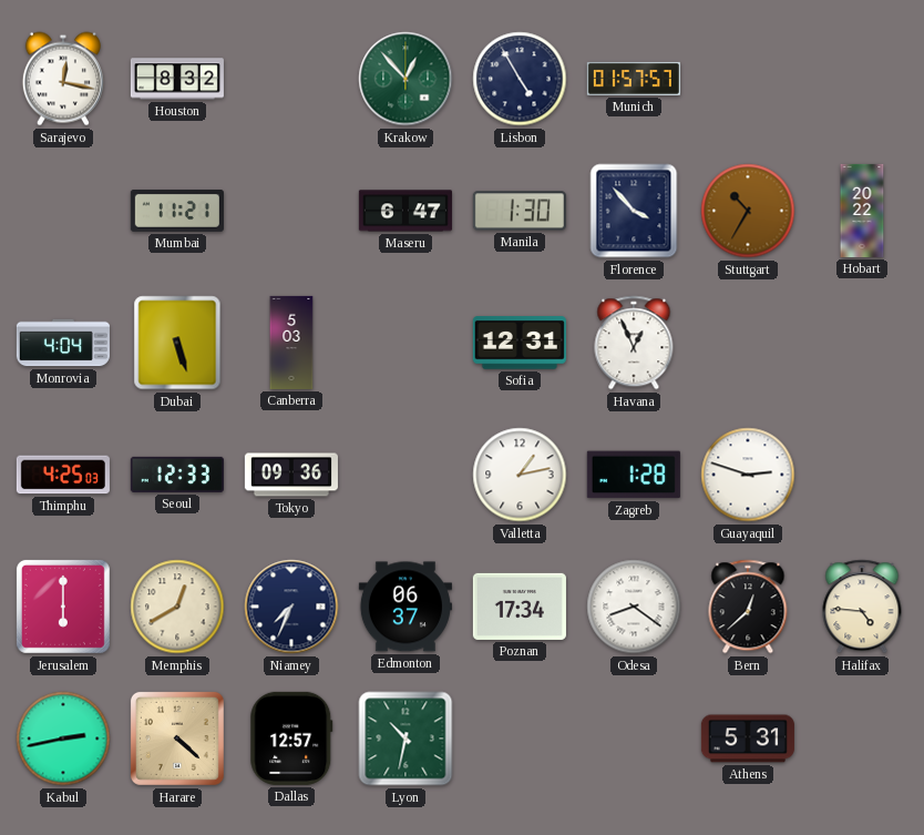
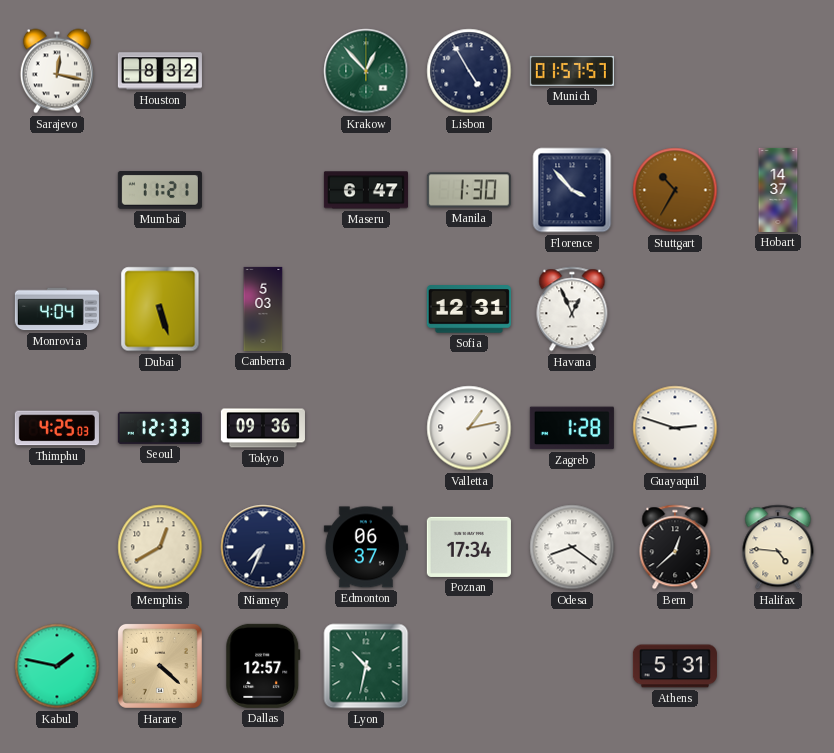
Hobart: 20:22 -> 14:37
Jerusalem: 6:00 -> none
Kabul: 2:43 -> 1:47
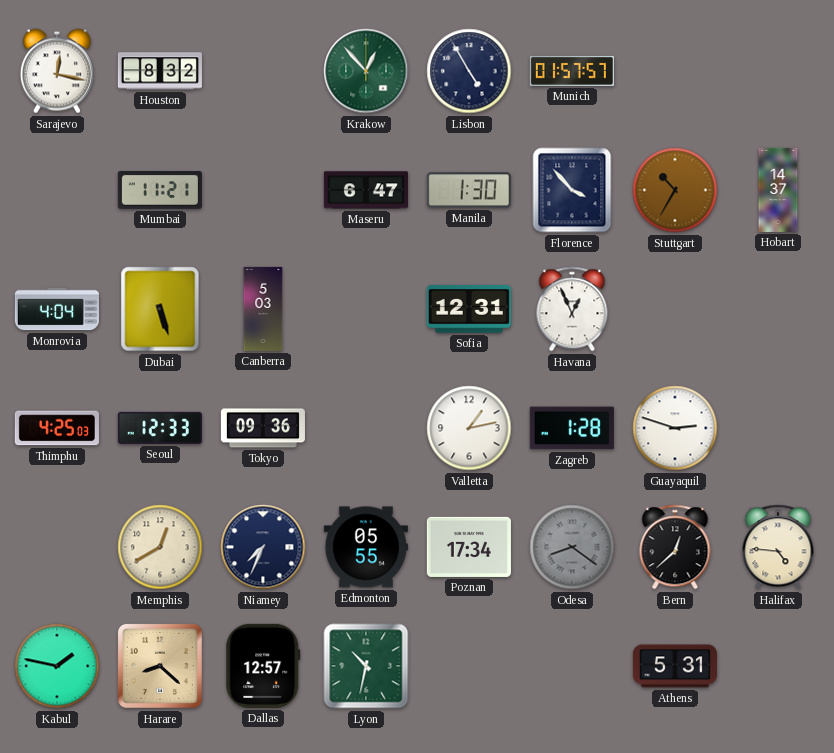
Edmonton: 06:37 -> 05:55
Odesa dial: white -> grey
Harare: 4:22 -> 8:22
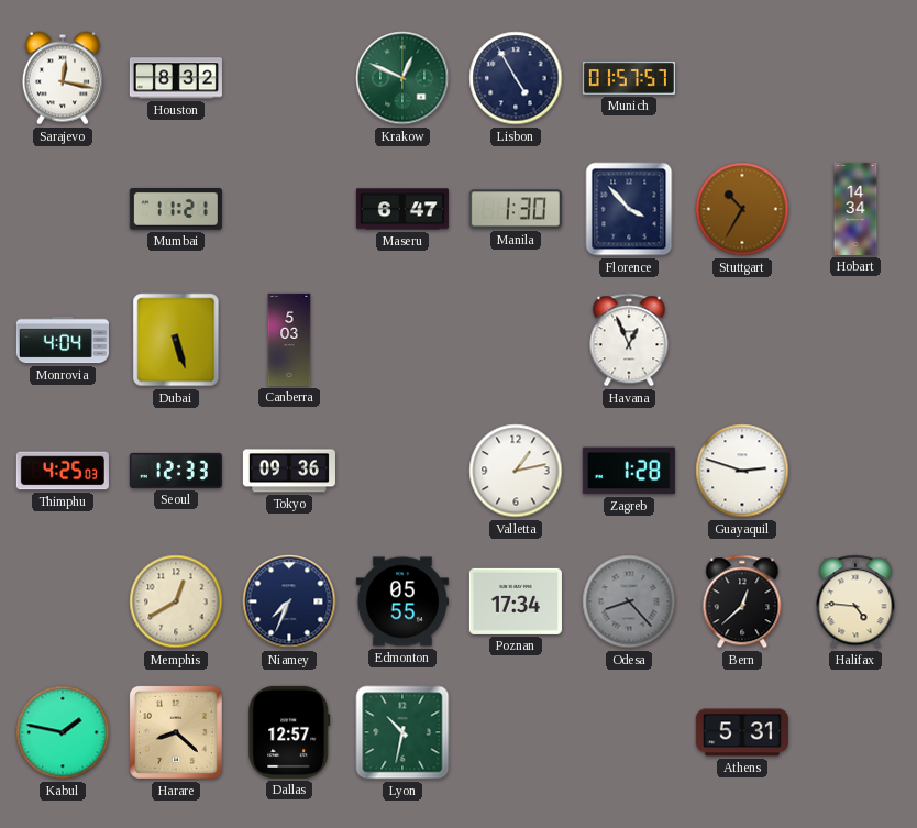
Krakow: 12:53 -> 12:49
Hobart: 14:37 -> 14:34
Sofia: 12:31 -> none
Odesa: 8:21 -> 8:23
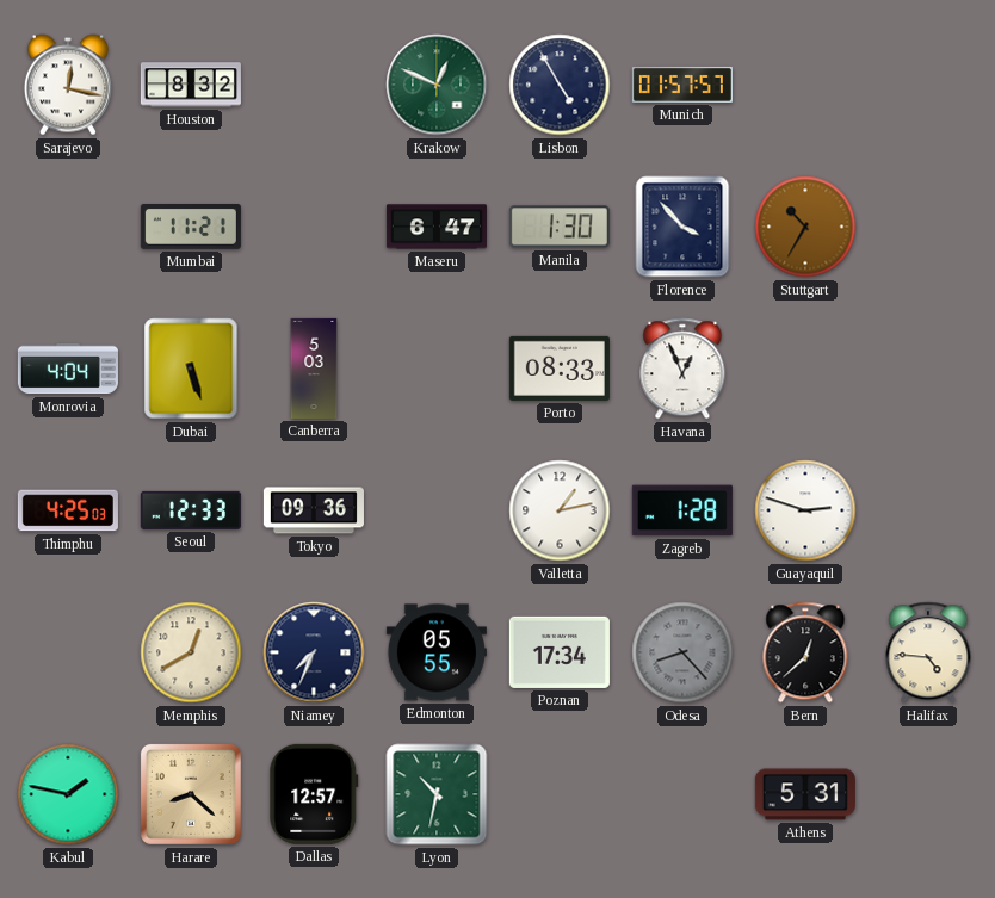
Hobart: 14:34 -> none
Porto: none -> 08:33
